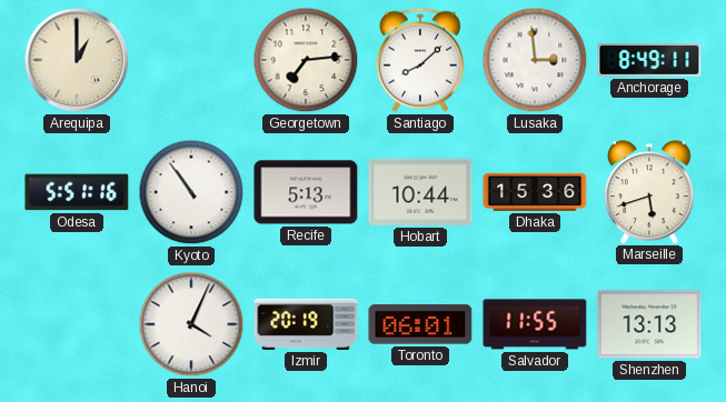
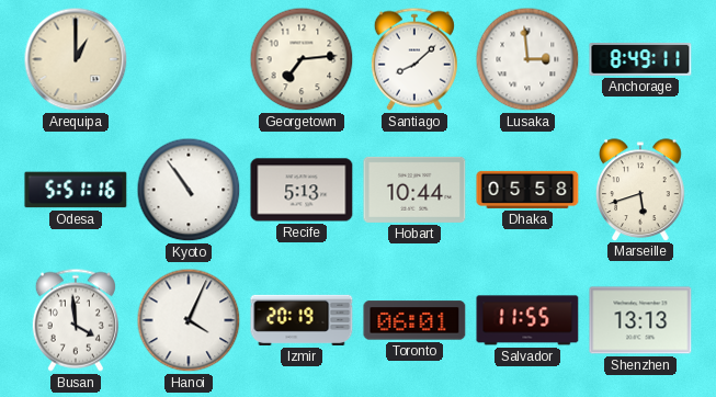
Dhaka: 15:36 -> 05:58
Busan: none -> 3:59
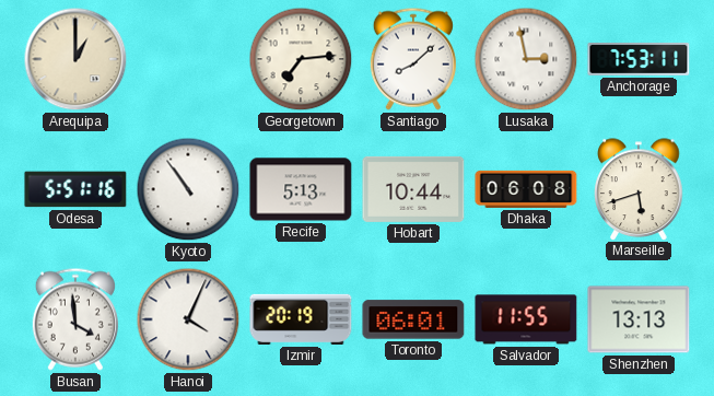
Lusaka: 2:59 -> 2:58
Anchorage: 8:49 -> 7:53
Dhaka: 05:58 -> 06:08
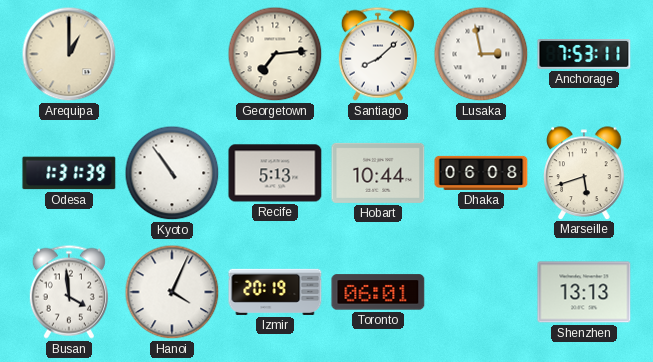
Odesa: 5:51 -> 1:31
Salvador: 11:55 -> none
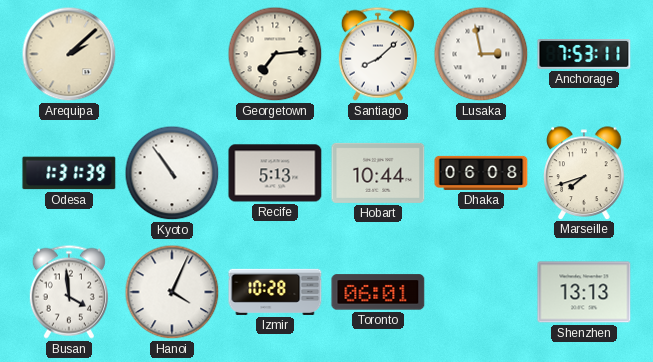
Arequipa: 1:00 -> 2:08
Marseille: 5:42 -> 7:42
Izmir: 20:19 -> 10:28
